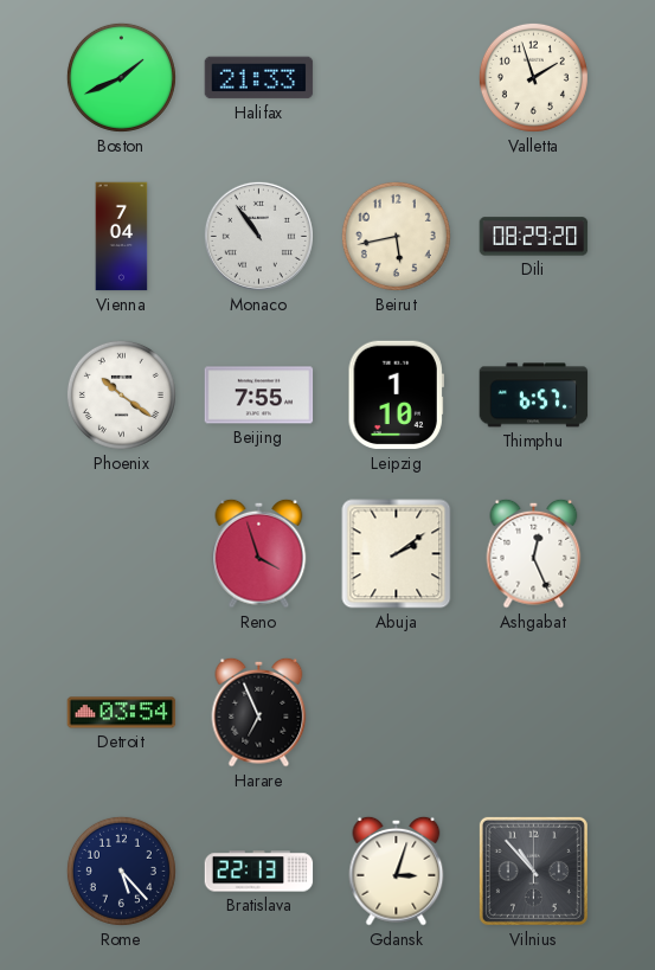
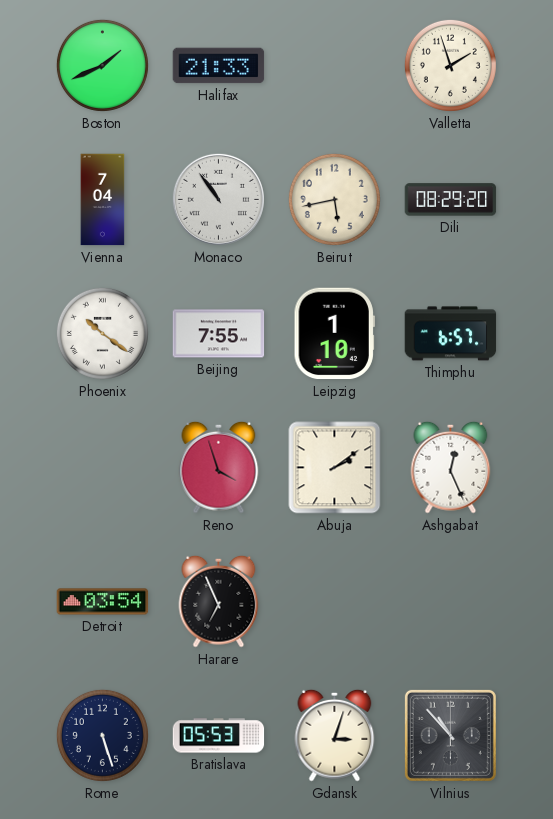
Rome: 5:23 -> 5:27
Bratislava: 22:13 -> 05:53
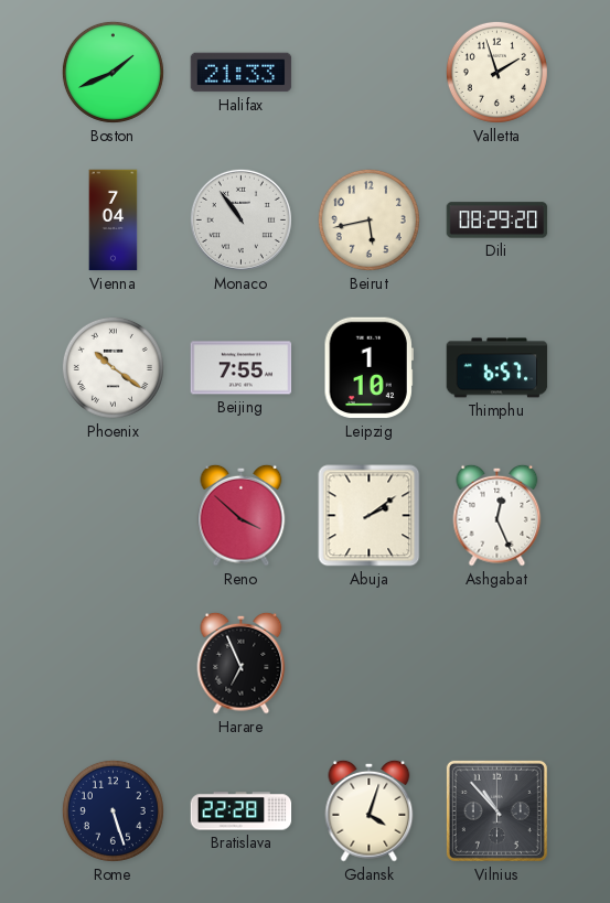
Reno: 3:57 -> 3:52
Detroit: 03:54 -> none
Bratislava: 05:53 -> 22:28
Gdansk: 3:03 -> 4:03
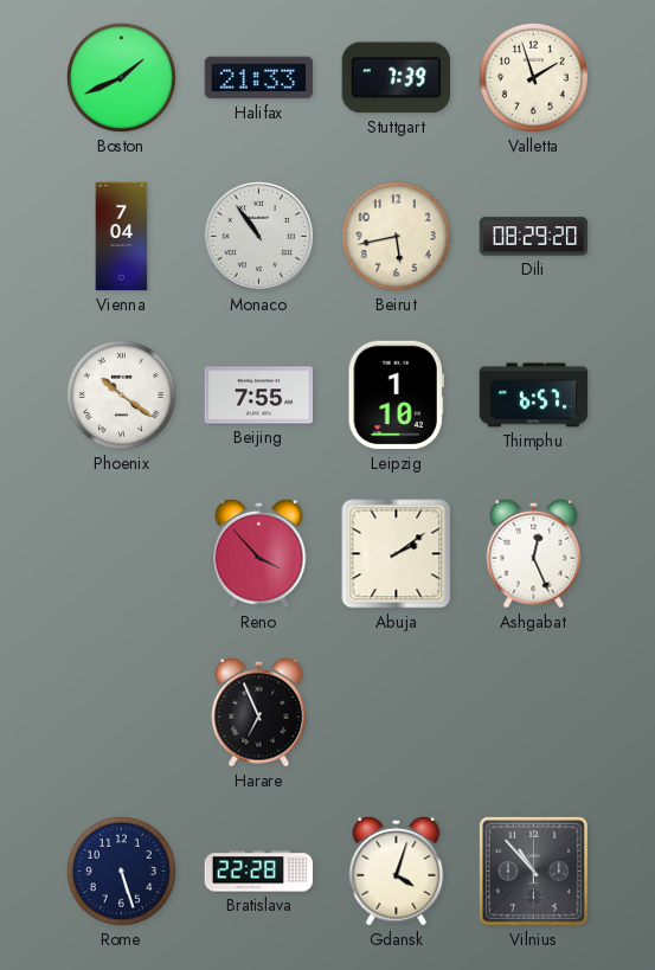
Stuttgart: none -> 7:39
Reno: 3:52 -> 3:53
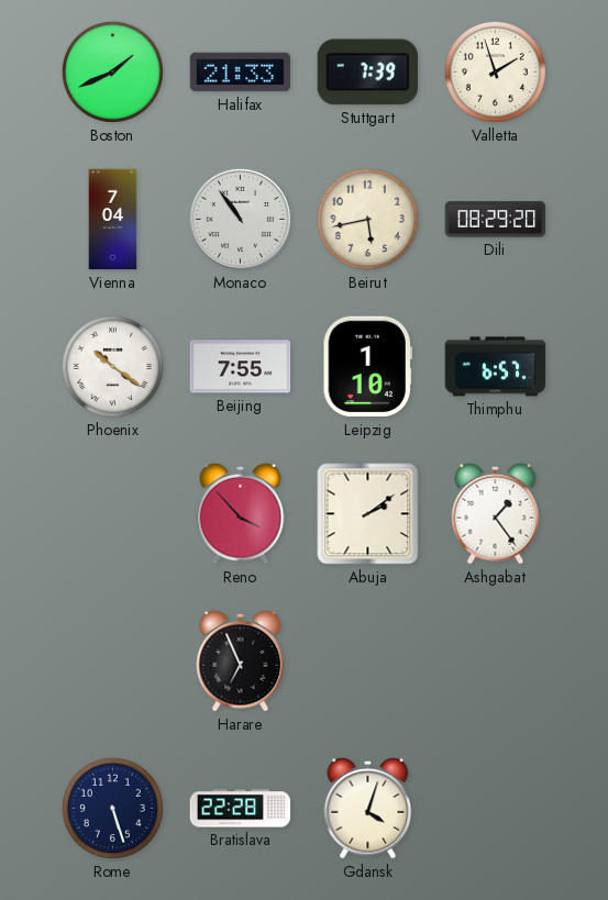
Ashgabat: 12:26 -> 1:24
Vilnius: 10:53 -> none
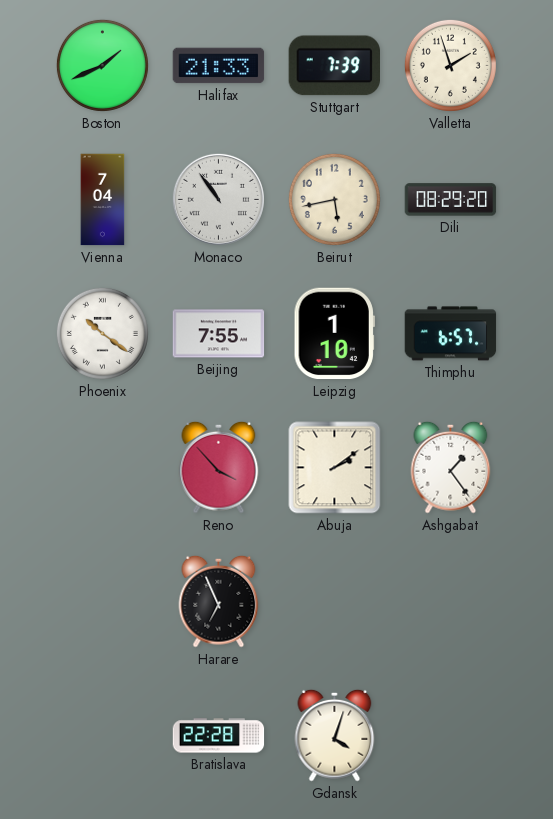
Rome: 5:27 -> none
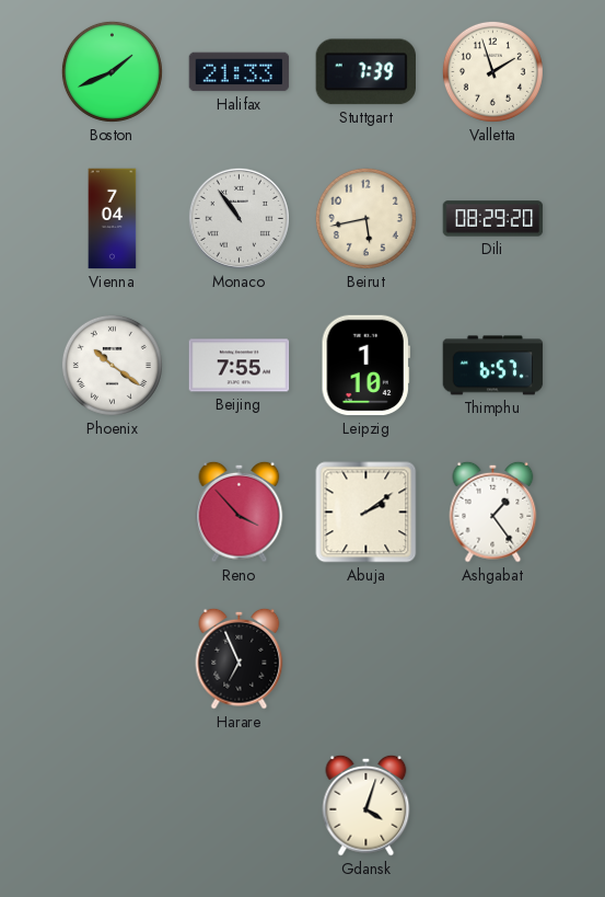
Bratislava: 22:28 -> none
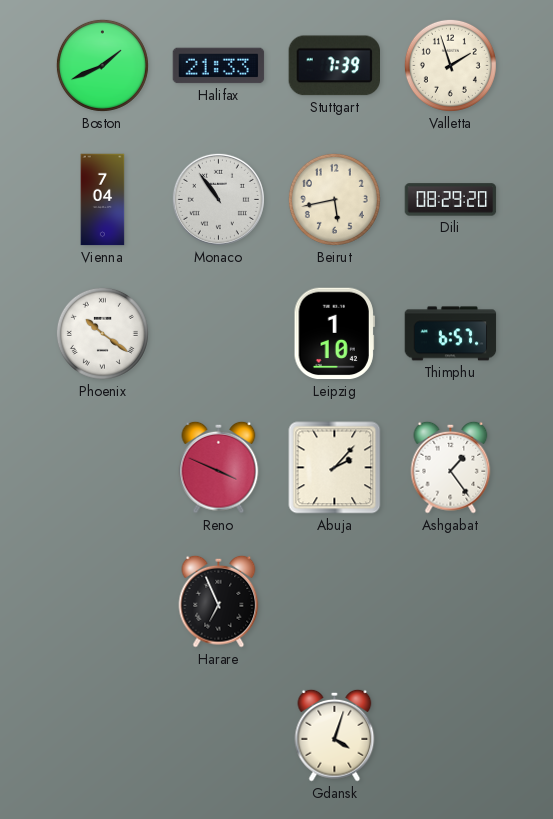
Beijing: 7:55 -> none
Reno: 3:53 -> 3:49
Abuja: 2:09 -> 2:07
